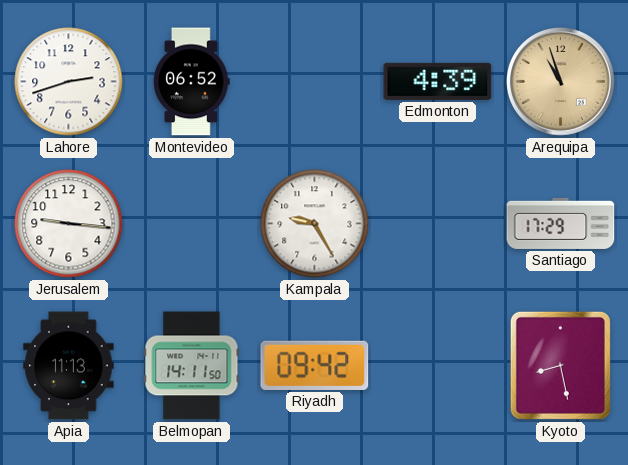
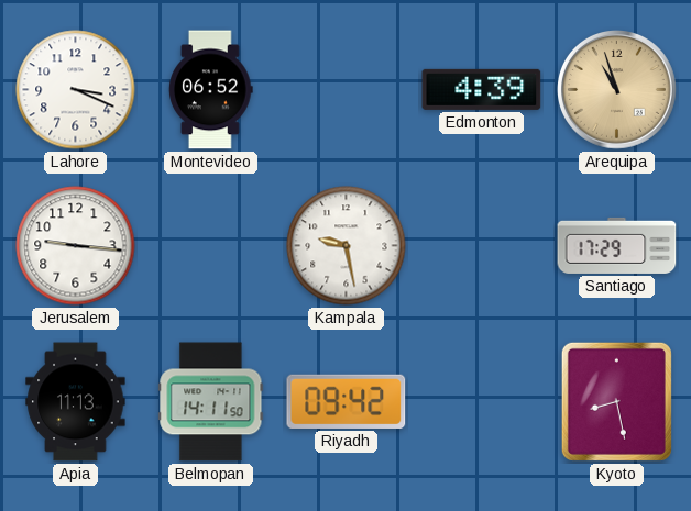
Lahore: 2:42 -> 3:19
Kampala: 9:25 -> 9:28
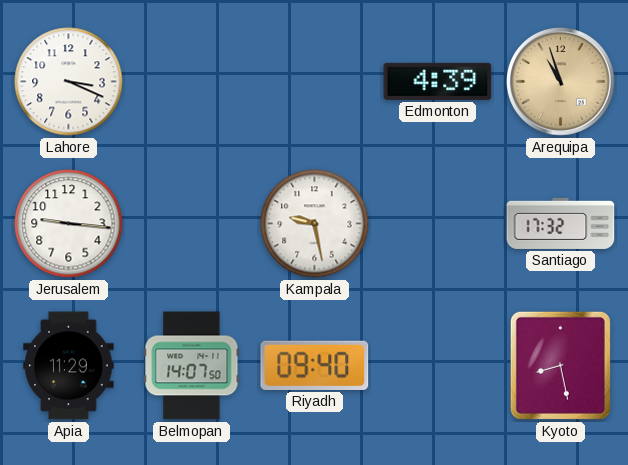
Montevideo: 06:52 -> none
Santiago: 17:29 -> 17:32
Apia: 11:13 -> 11:29
Belmopan: 14:11 -> 14:07
Riyadh: 09:42 -> 09:40
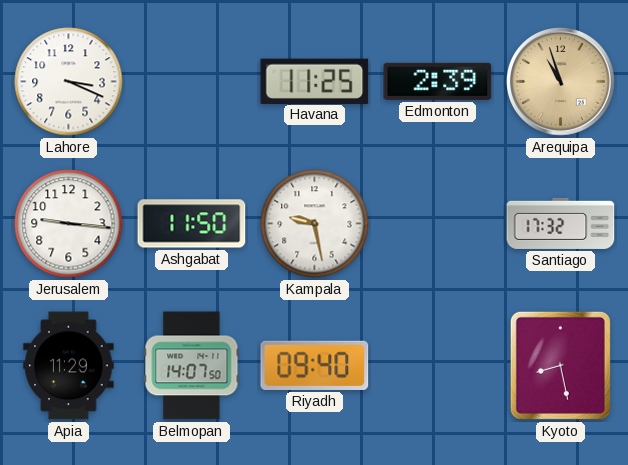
Havana: none -> 11:25
Edmonton: 4:39 -> 2:39
Ashgabat: none -> 11:50
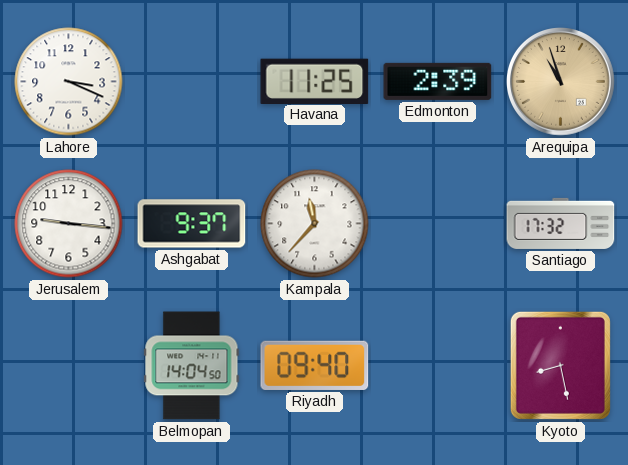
Ashgabat: 11:50 -> 9:37
Kampala: 9:28 -> 11:37
Apia: 11:29 -> none
Belmopan: 14:07 -> 14:04
